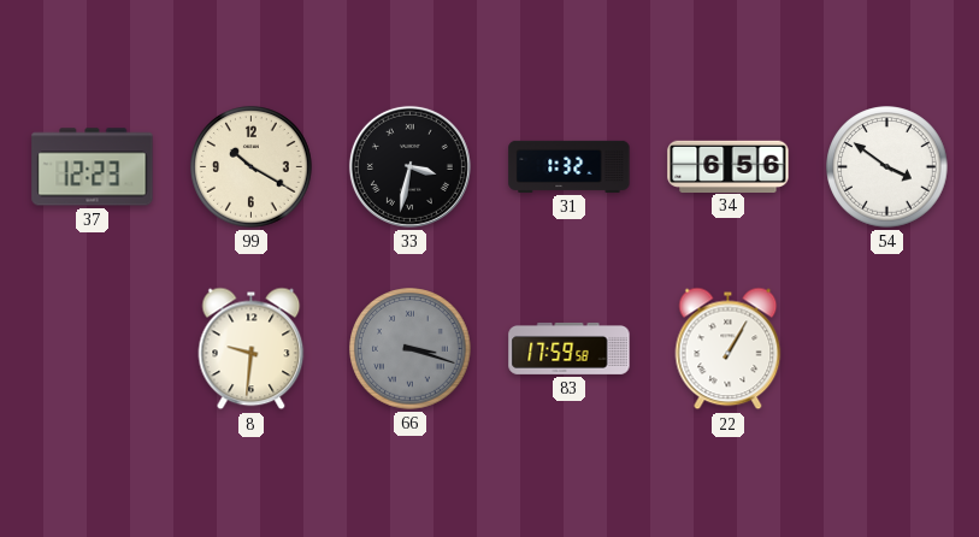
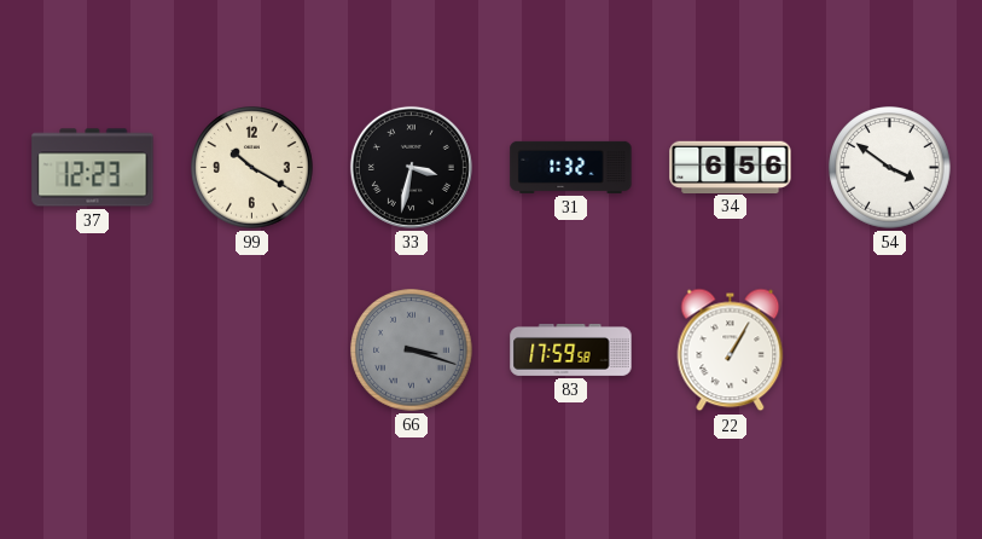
8: 9:31 -> none
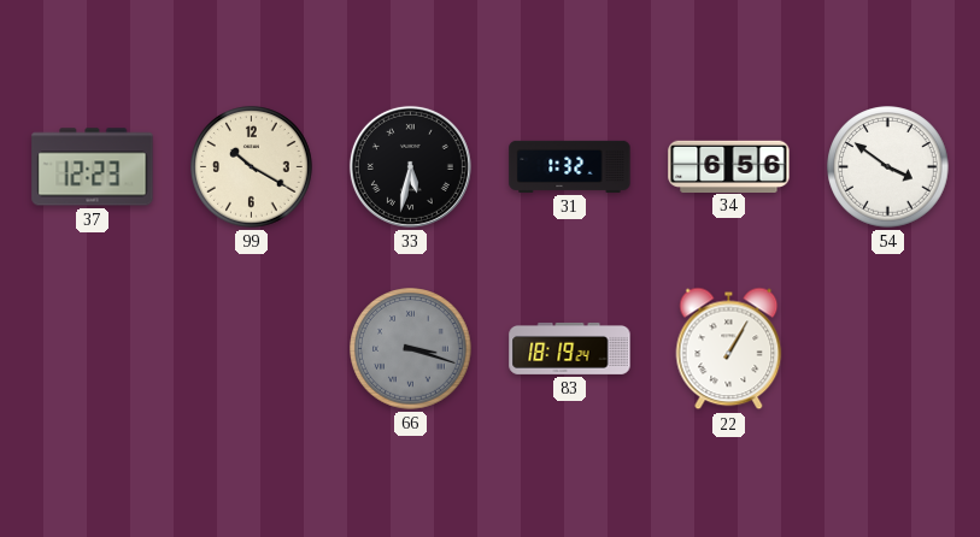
33: 3:32 -> 5:32
83: 17:59 -> 18:19
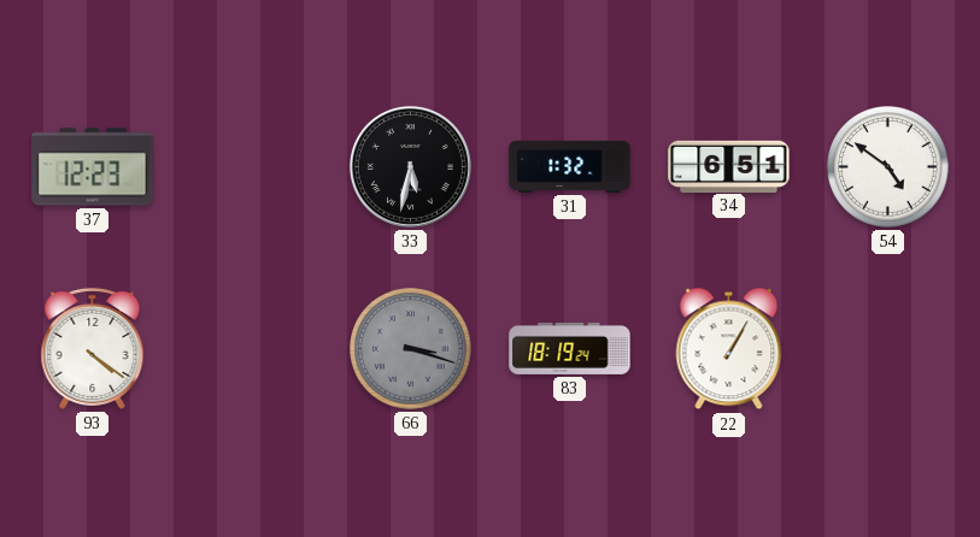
99: 10:20 -> none
34: 6:56 -> 6:51
54: 3:51 -> 4:51
93: none -> 4:21
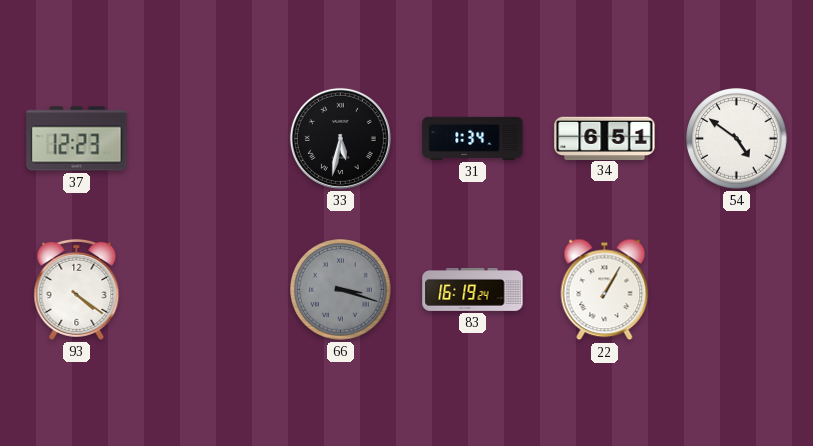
31: 1:32 -> 1:34
83: 18:19 -> 16:19
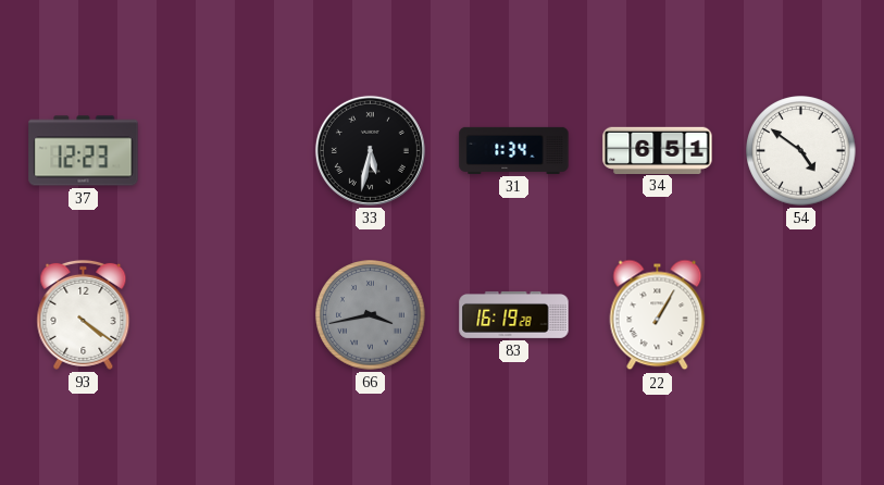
66: 3:18 -> 3:43
83: 16:19:24 -> 16:19:28
